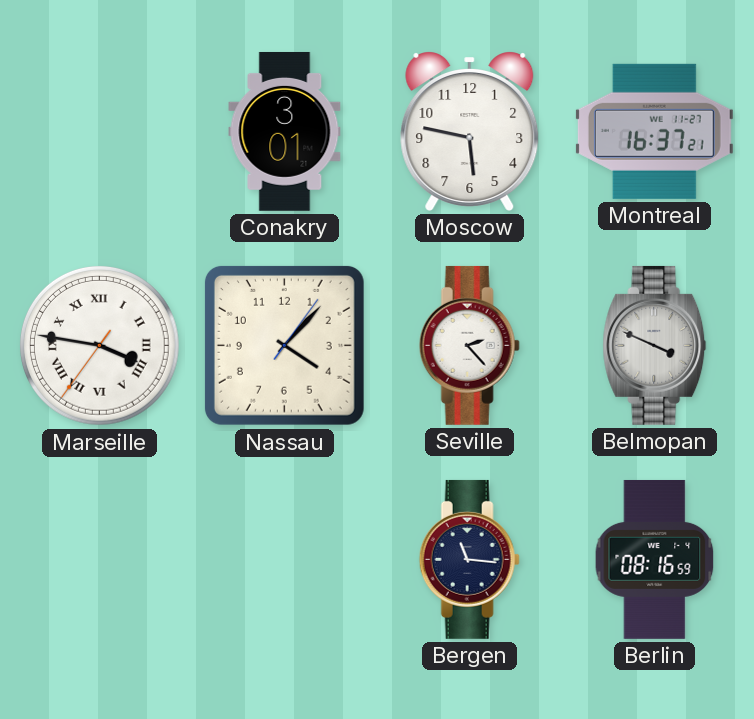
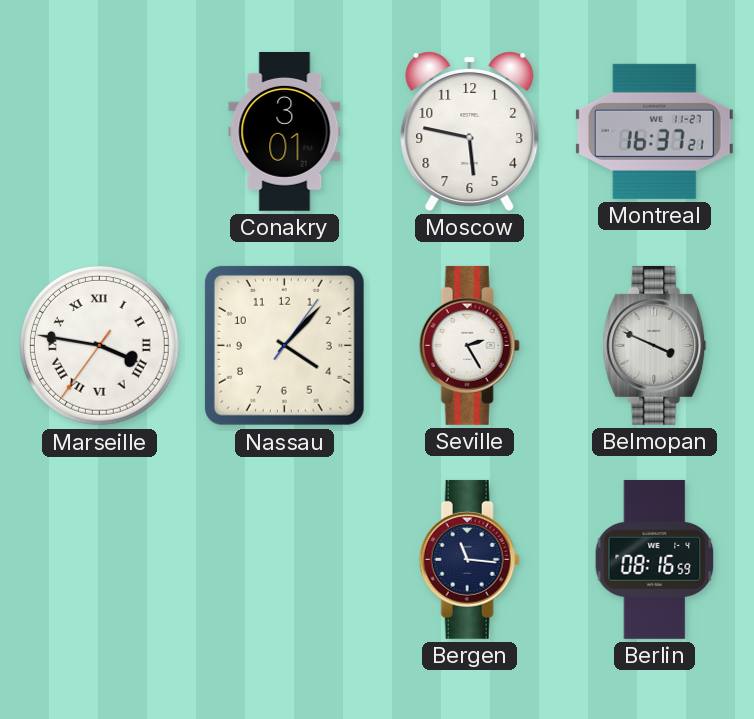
Seville: 2:23 -> 2:25
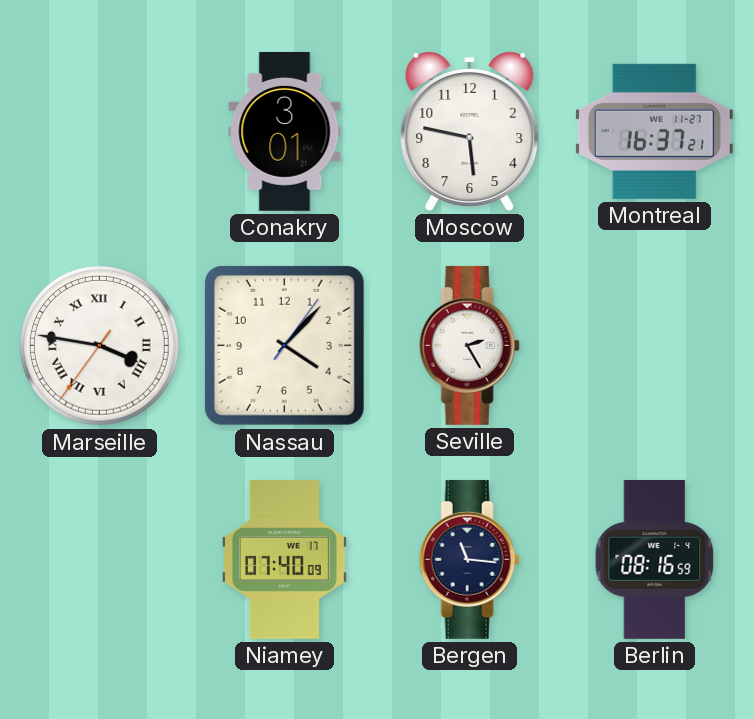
Belmopan: 3:49 -> none
Niamey: none -> 07:40
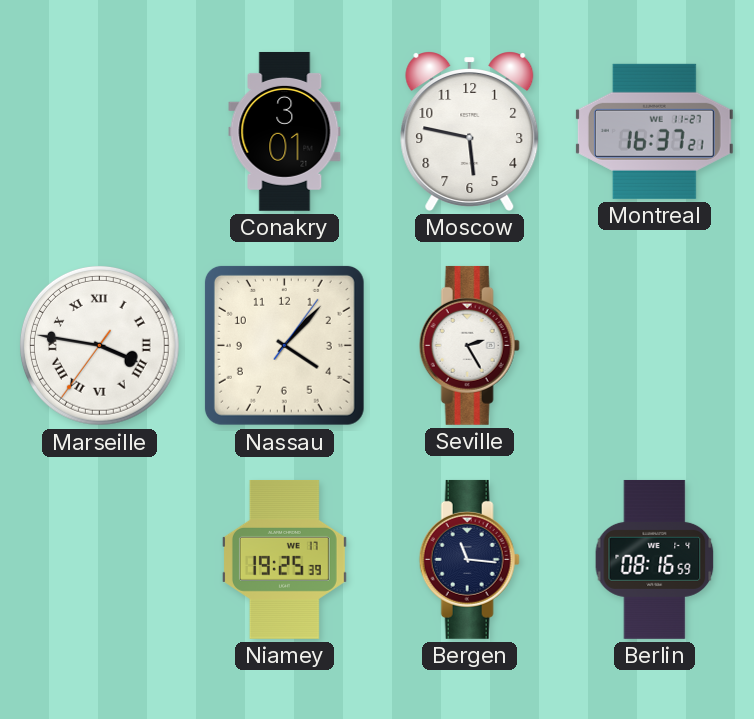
Niamey: 07:40 -> 19:25
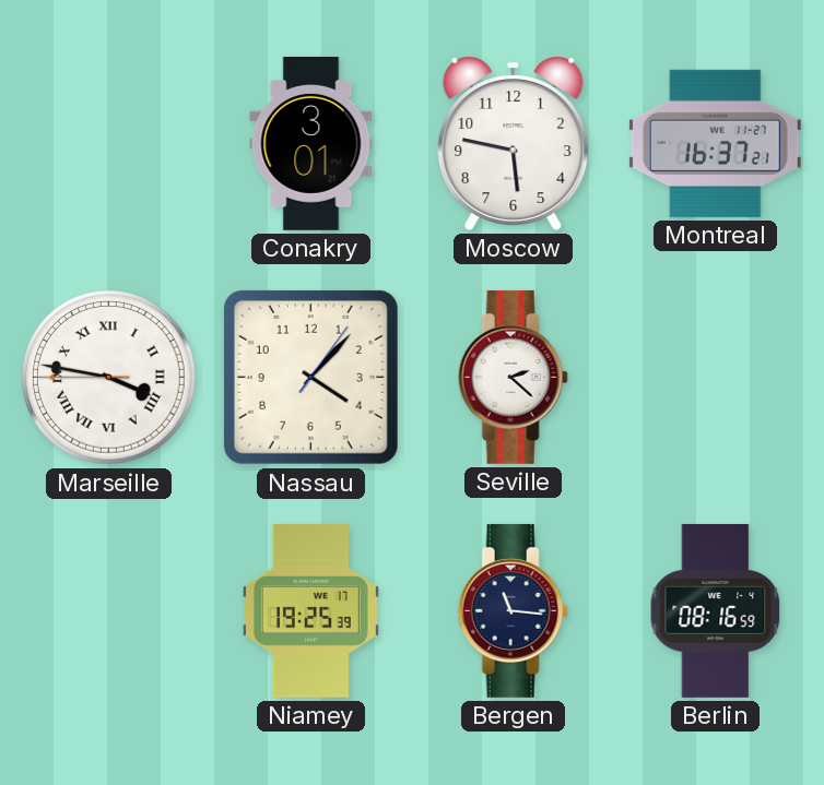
Marseille: 3:46:36 -> 3:46:45
Seville: 2:25 -> 2:22
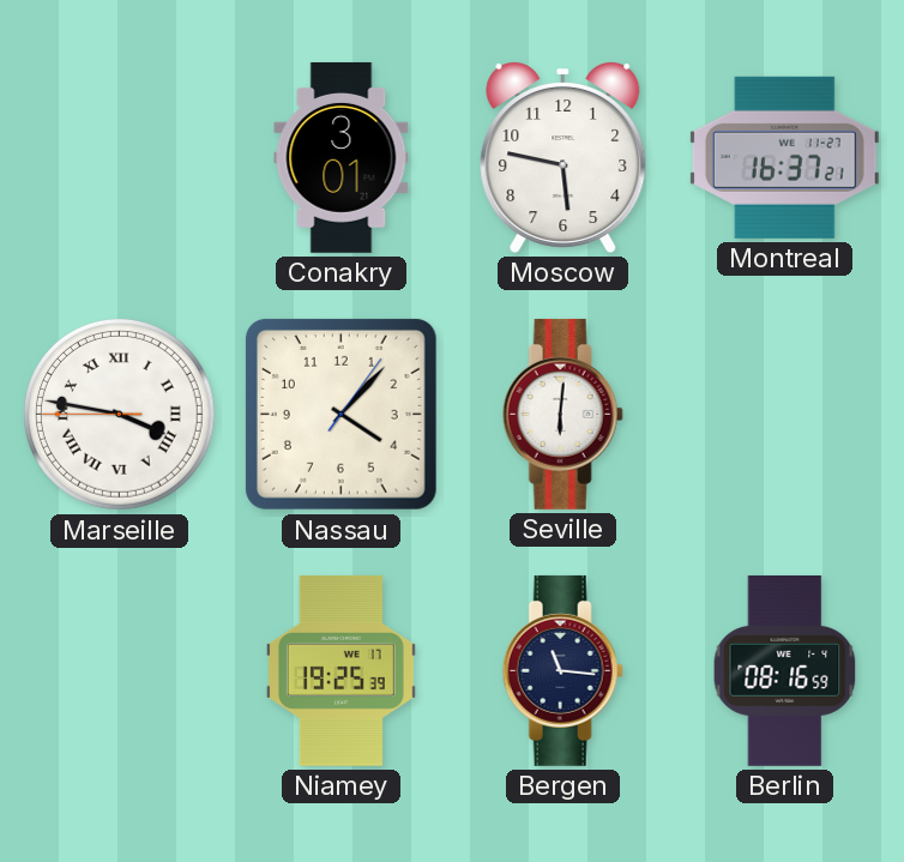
Seville: 2:22 -> 6:01
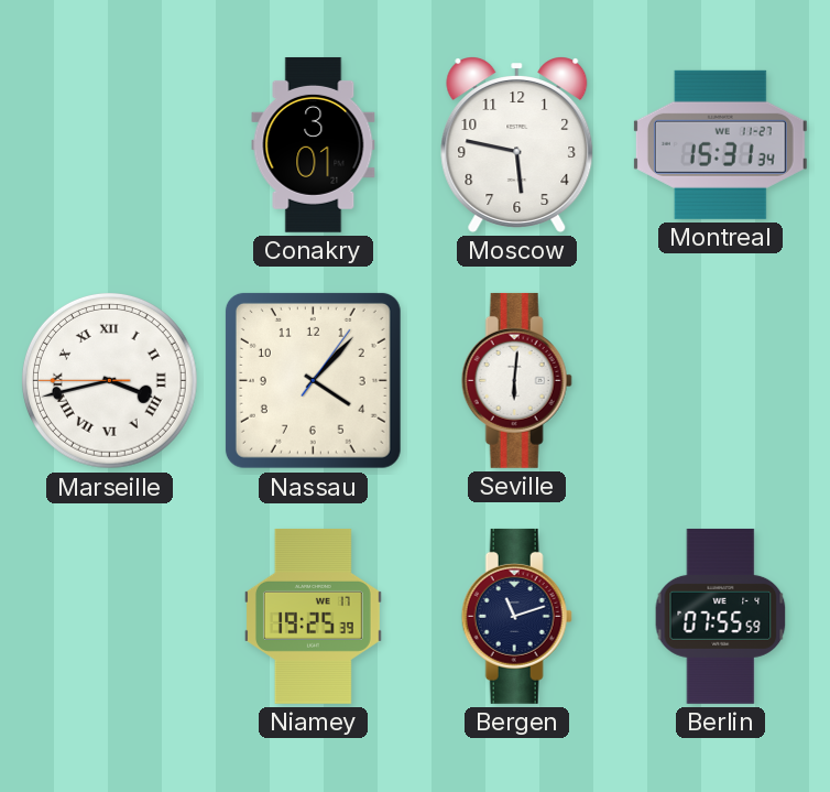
Montreal: 16:37 -> 15:31
Marseille: 3:46 -> 3:42
Bergen: 11:16 -> 11:12
Berlin: 08:16 -> 07:55
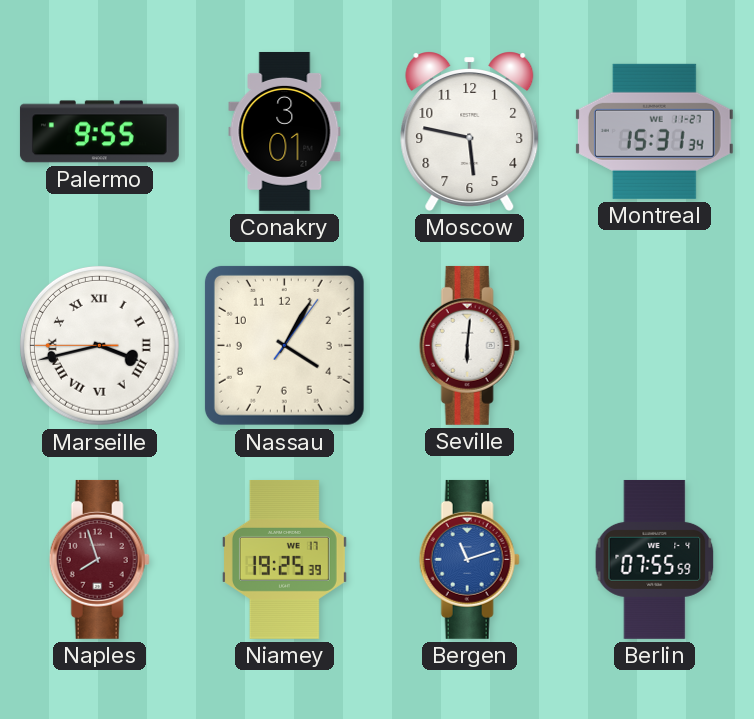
Palermo: none -> 9:55
Nassau: 4:07 -> 4:05
Naples: none -> 7:57
Bergen dial: navy -> blue
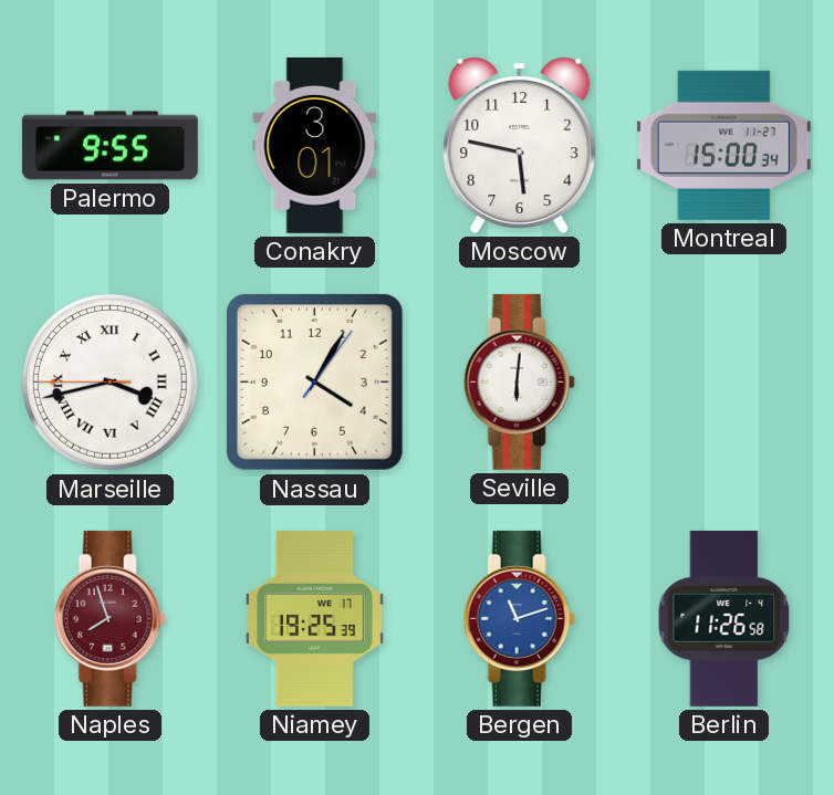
Montreal: 15:31 -> 15:00
Berlin: 07:55 -> 11:26
